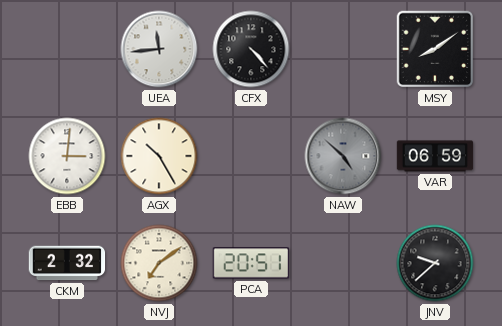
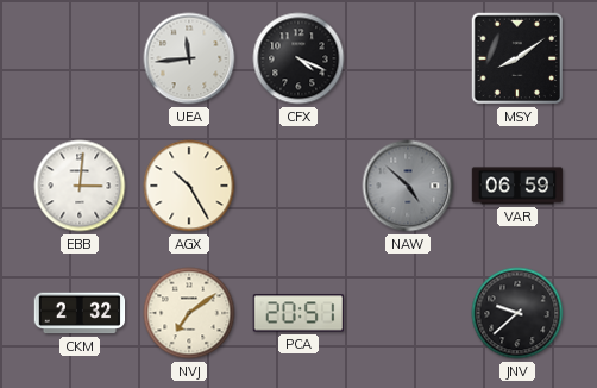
CFX: 4:23 -> 4:19
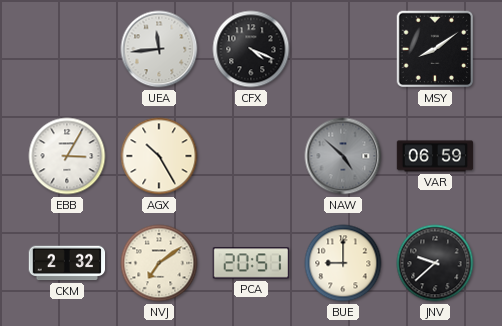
EBB: 3:01 -> 3:05
BUE: none -> 9:00
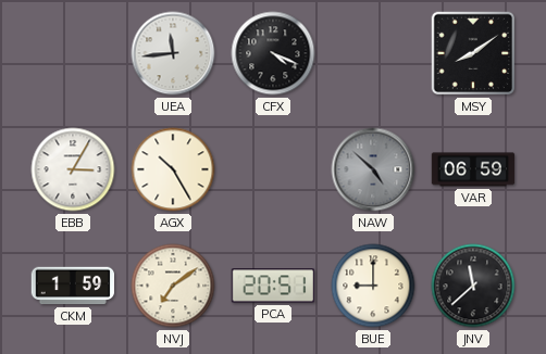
CKM: 2:32 -> 1:59
JNV: 9:38 -> 11:38
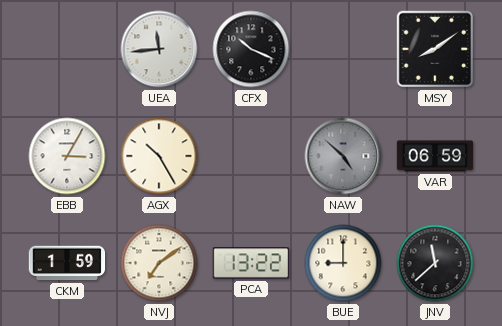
CFX: 4:19 -> 10:19
PCA: 20:51 -> 13:22
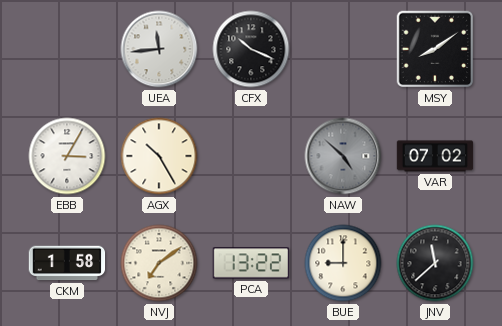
VAR: 06:59 -> 07:02
CKM: 1:59 -> 1:58
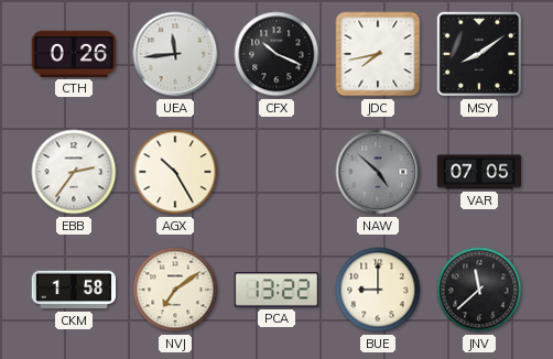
CTH: none -> 0:26
JDC: none -> 7:43
EBB: 3:05 -> 2:36
VAR: 07:02 -> 07:05
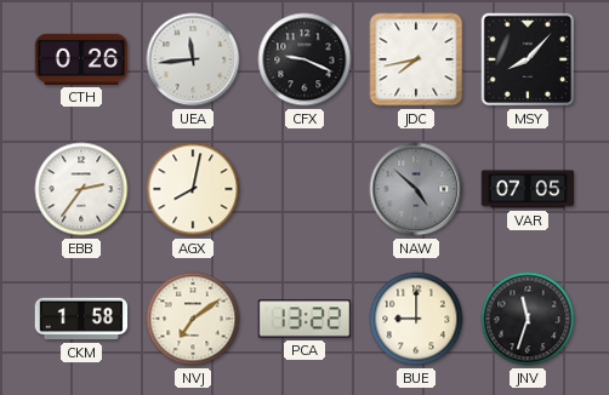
CFX: 10:19 -> 9:19
MSY: 8:09 -> 8:07
AGX: 10:25 -> 8:02
JNV: 11:38 -> 11:33
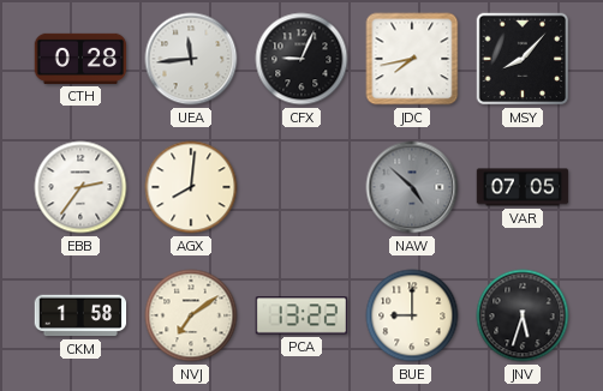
CTH: 0:26 -> 0:28
CFX: 9:19 -> 9:04
AGX: 8:02 -> 8:01
JNV: 11:33 -> 5:33
